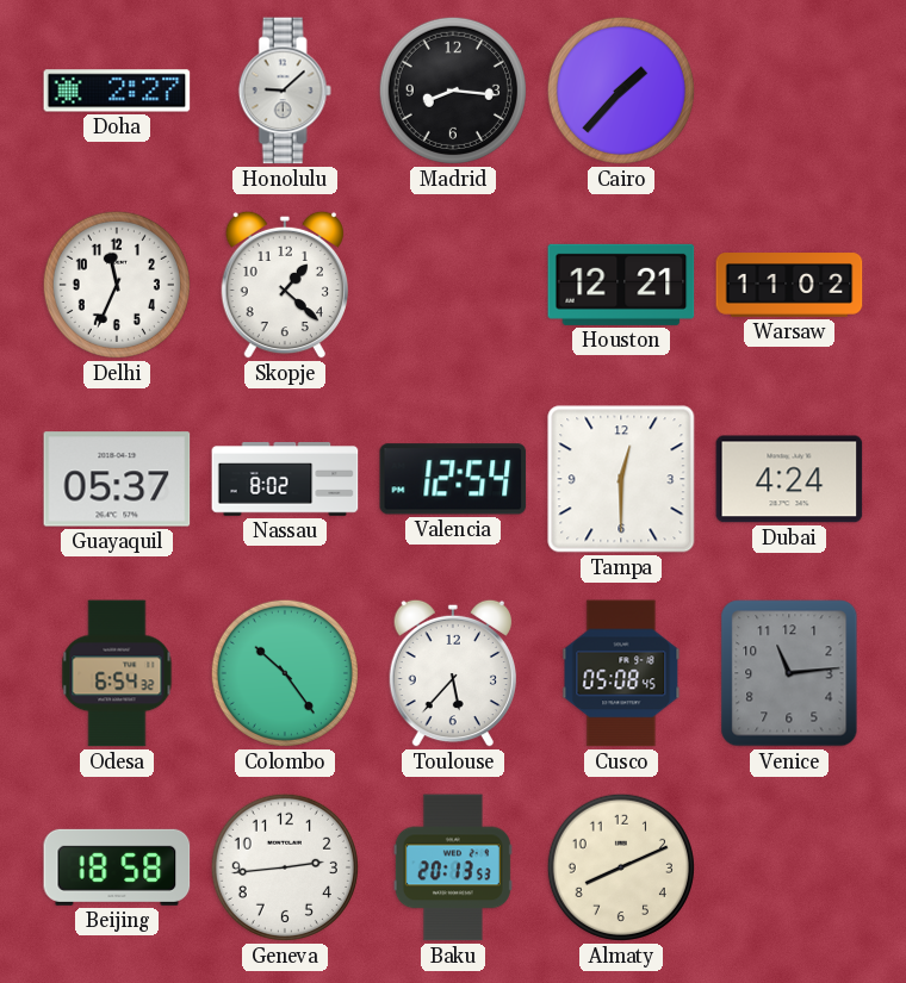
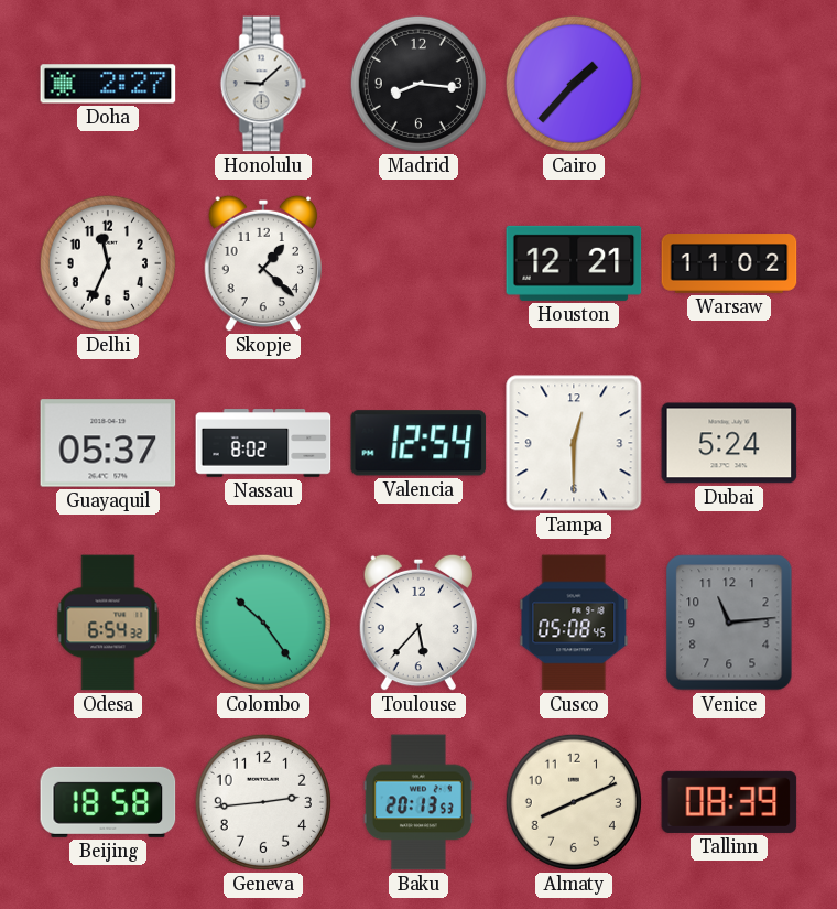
Dubai: 4:24 -> 5:24
Tallinn: none -> 08:39
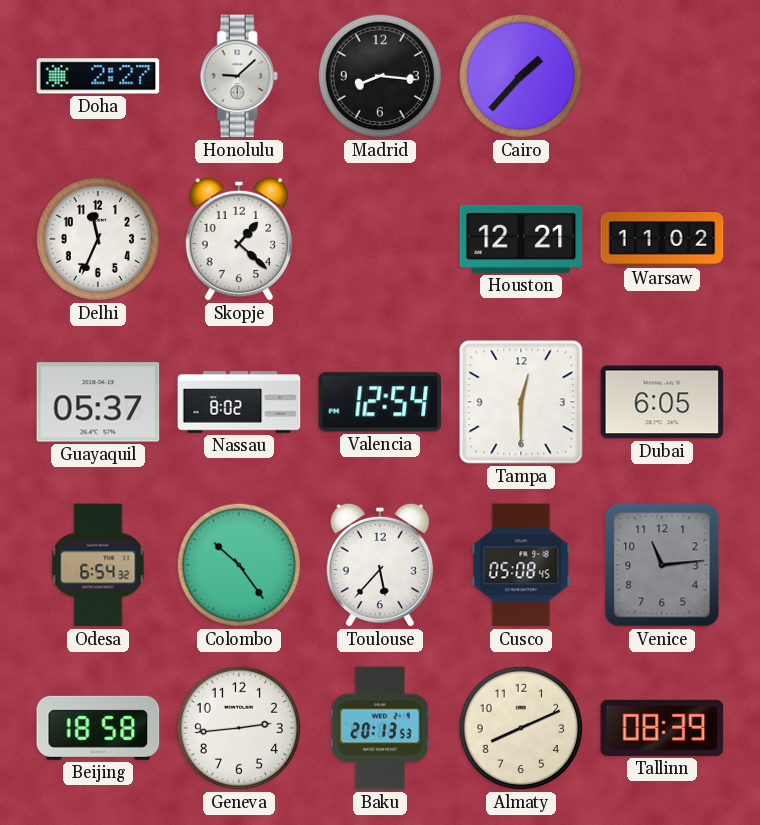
Dubai: 5:24 -> 6:05
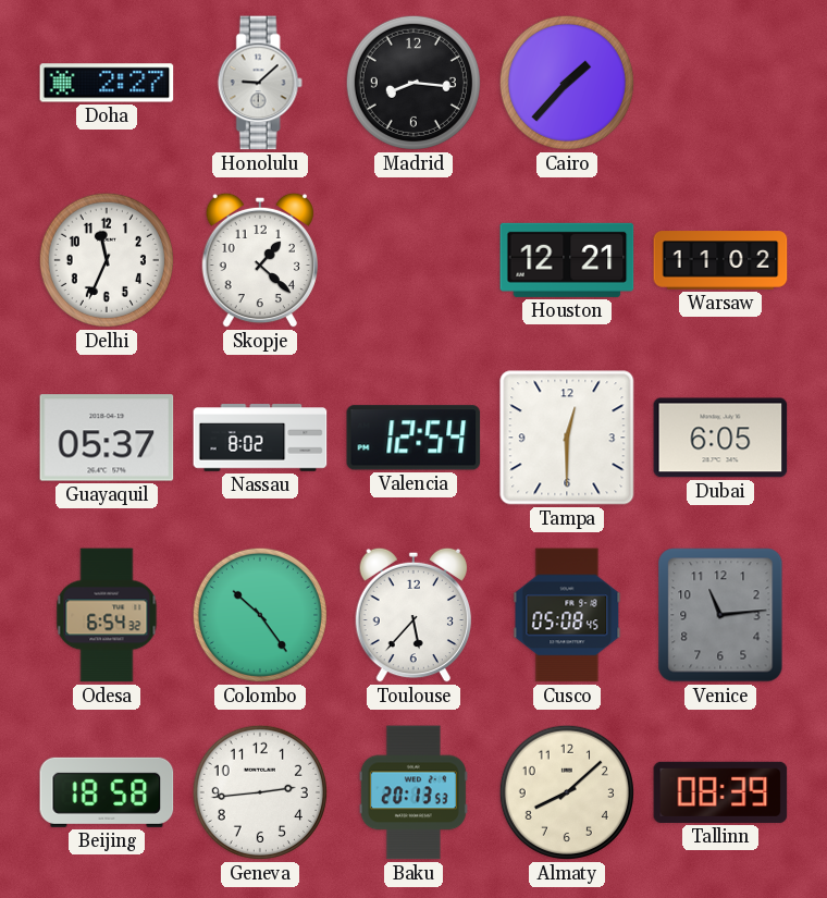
Almaty: 8:11 -> 8:08
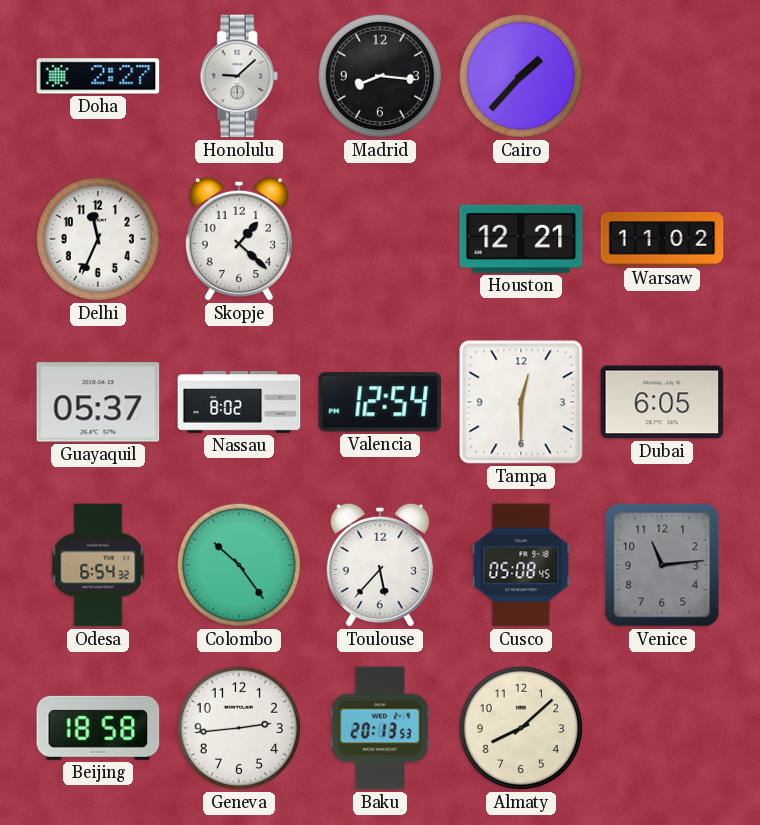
Tallinn: 08:39 -> none
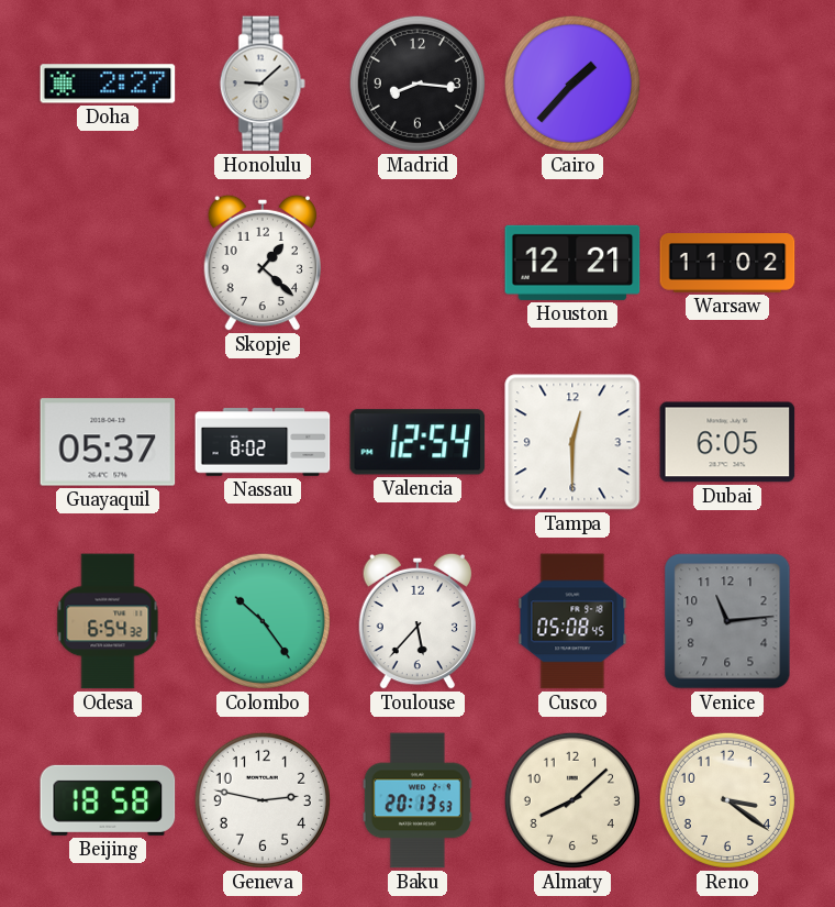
Delhi: 11:34 -> none
Geneva: 2:44 -> 2:47
Reno: none -> 3:21
